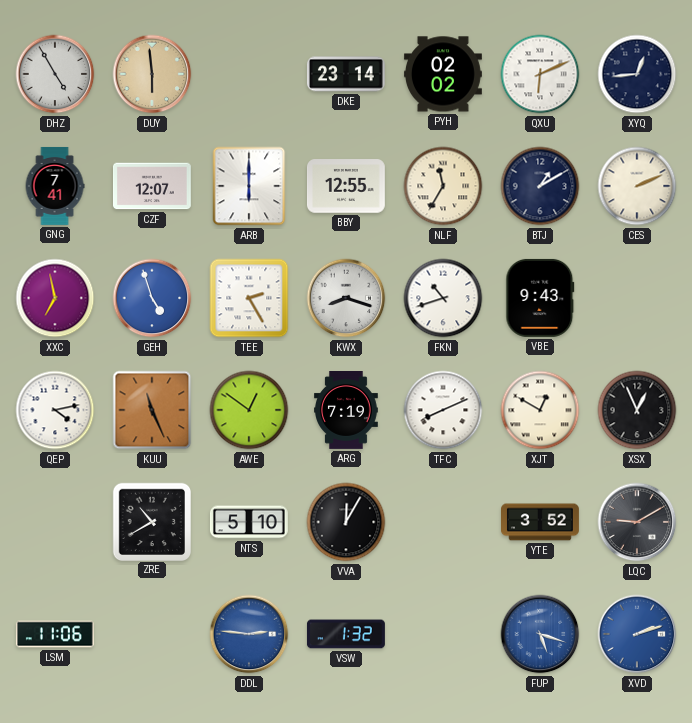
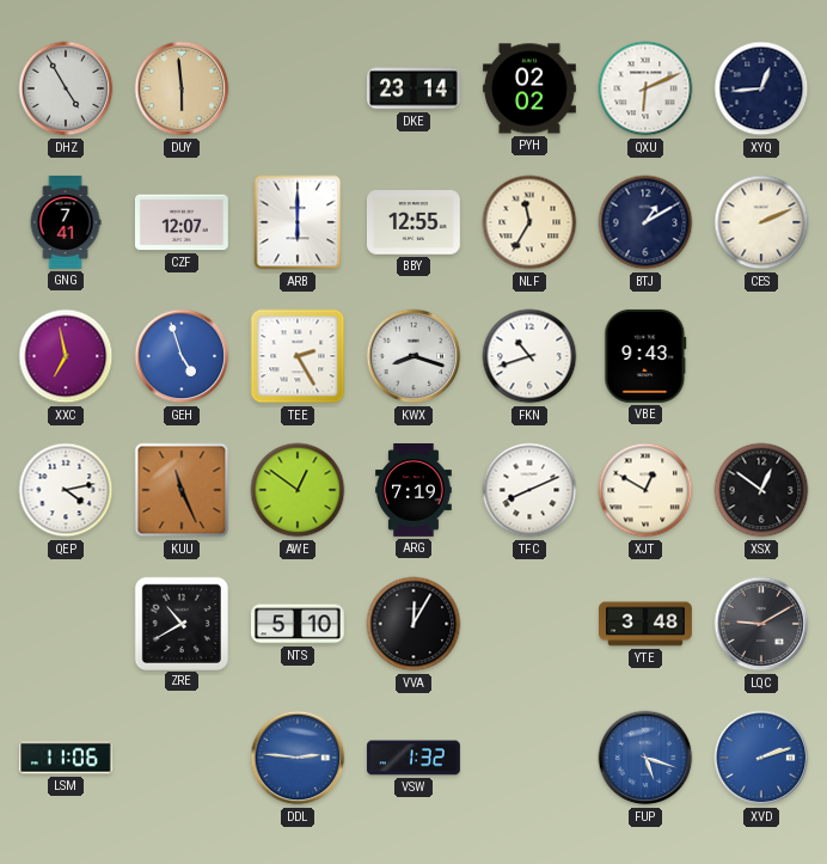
XSX: 12:56 -> 12:51
YTE: 3:52 -> 3:48
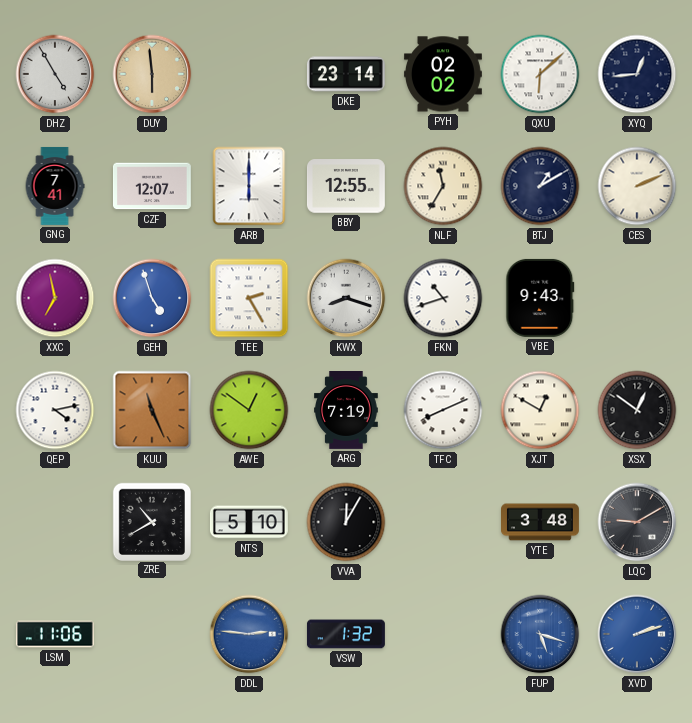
QXU: 6:11 -> 6:08
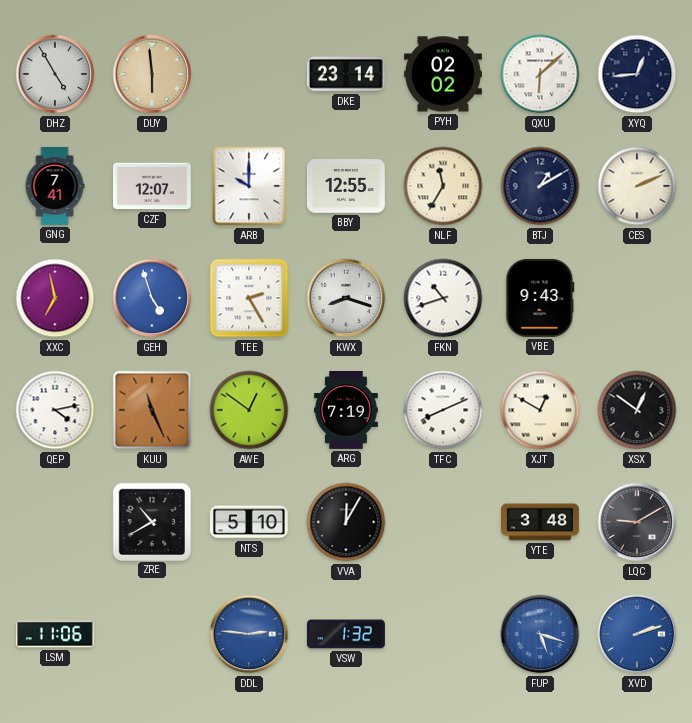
ARB: 6:00 -> 10:00
